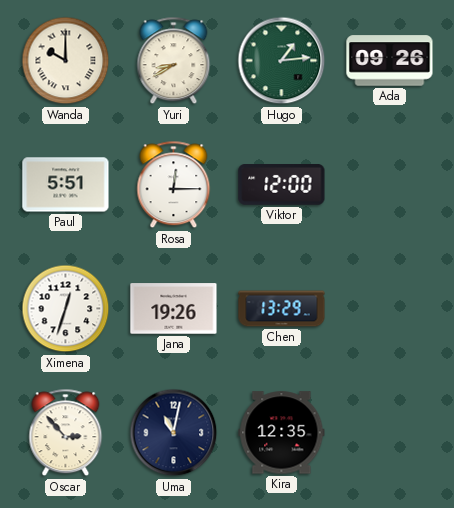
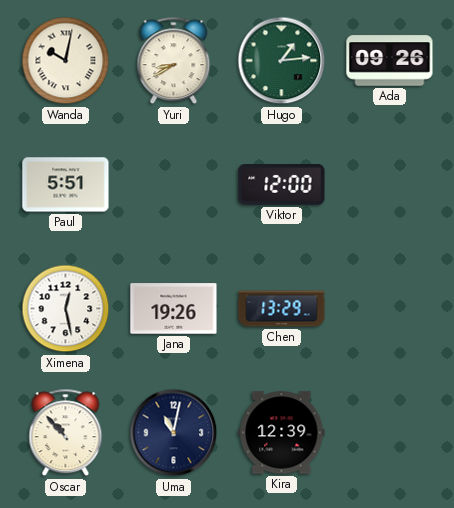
Wanda: 10:00 -> 10:02
Rosa: 12:15 -> none
Ximena: 12:33 -> 12:28
Oscar: 2:53 -> 10:53
Kira: 12:35 -> 12:39
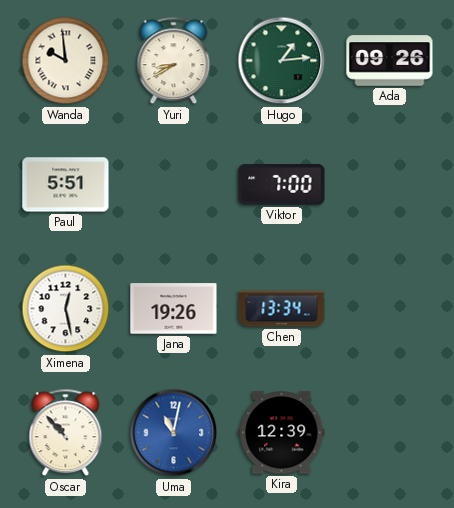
Wanda: 10:02 -> 9:59
Viktor: 12:00 -> 7:00
Chen: 13:29 -> 13:34
Uma dial: navy -> blue
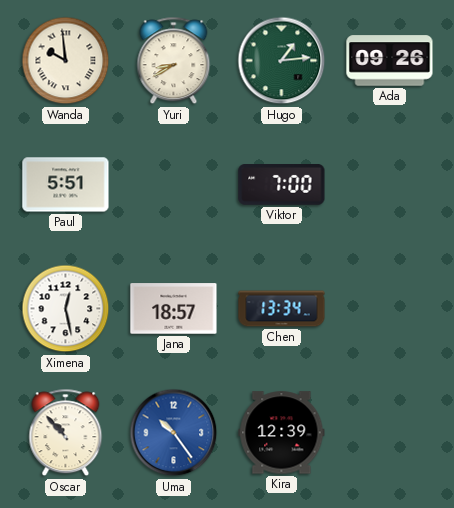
Jana: 19:26 -> 18:57
Uma: 11:02 -> 10:24
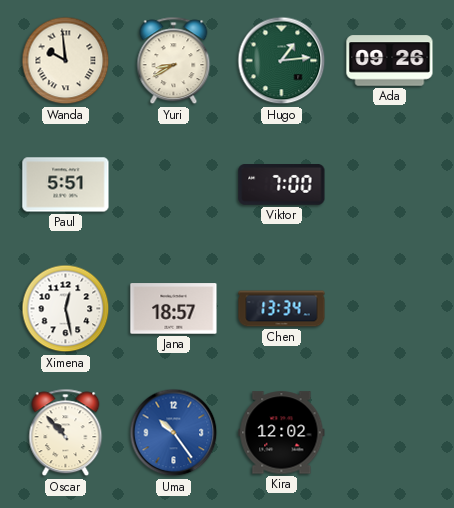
Kira: 12:39 -> 12:02
